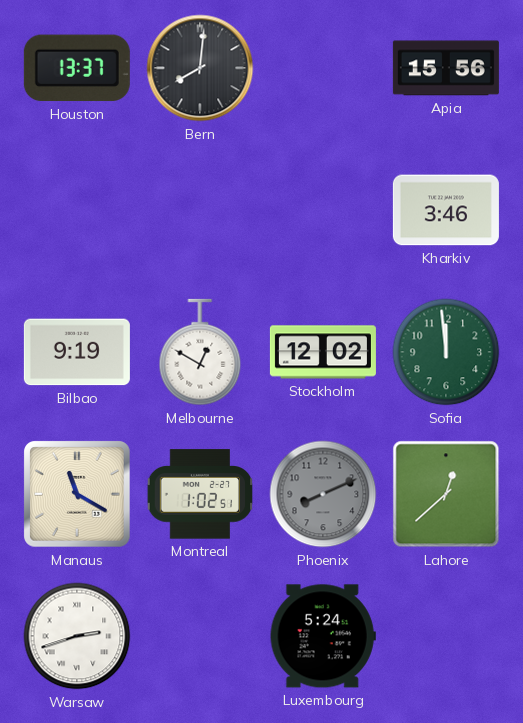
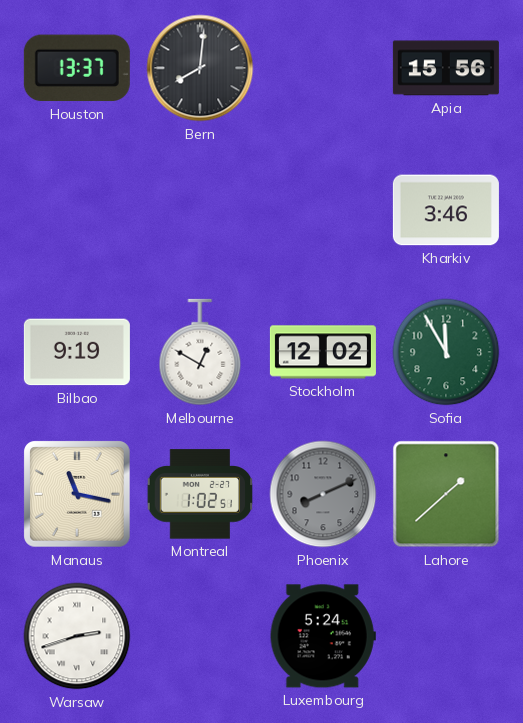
Sofia: 11:59 -> 11:55
Manaus: 11:20 -> 11:17
Lahore: 12:38 -> 1:38
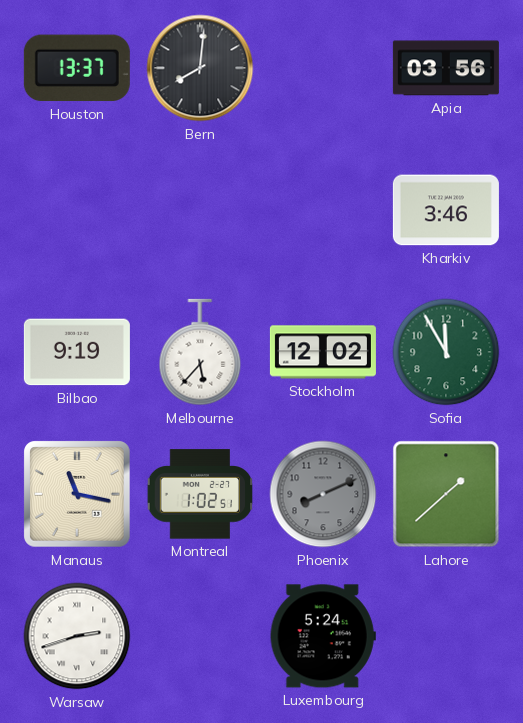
Apia: 15:56 -> 03:56
Melbourne: 12:50 -> 5:37
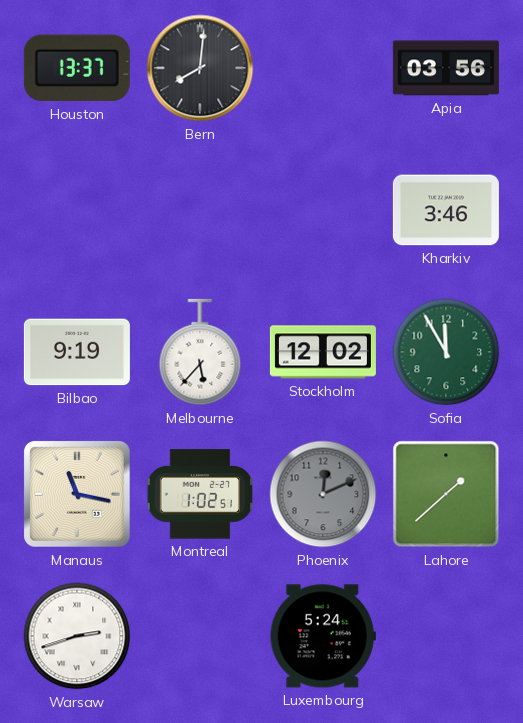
Phoenix: 8:11 -> 12:11
